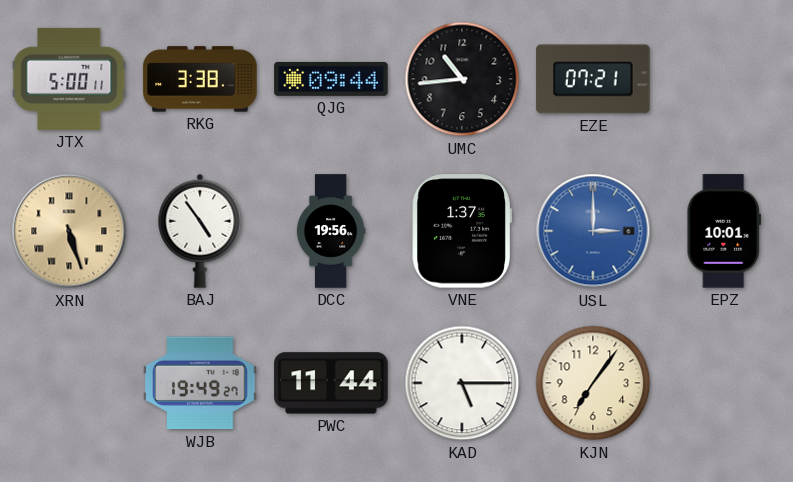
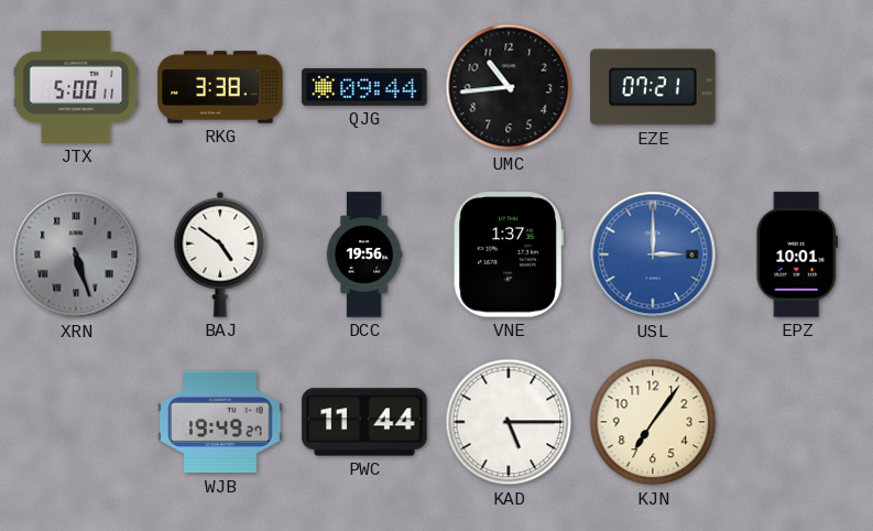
XRN dial: champagne -> grey
BAJ: 4:54 -> 4:51
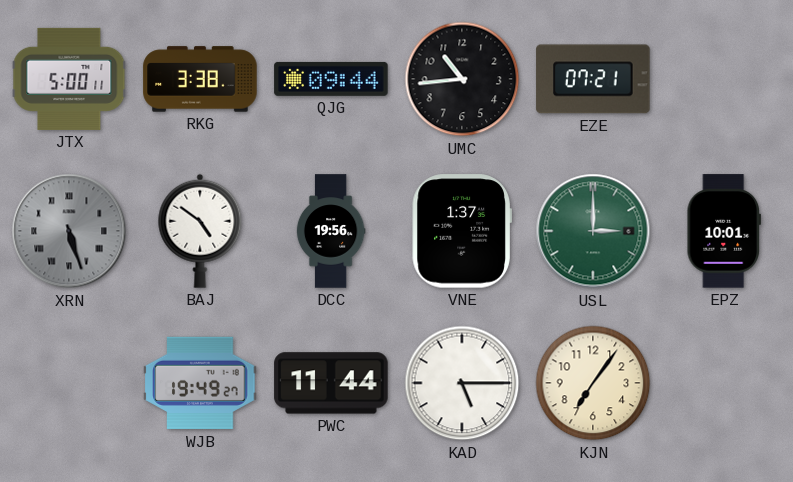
USL dial: blue -> green
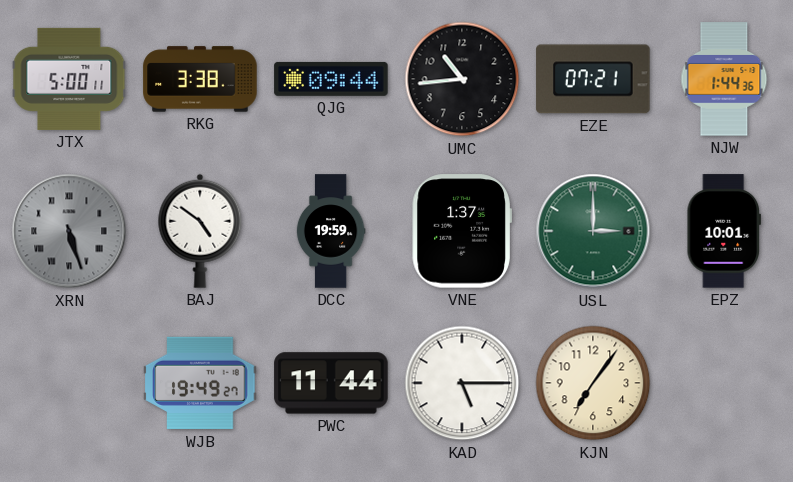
NJW: none -> 1:44
DCC: 19:56 -> 19:59
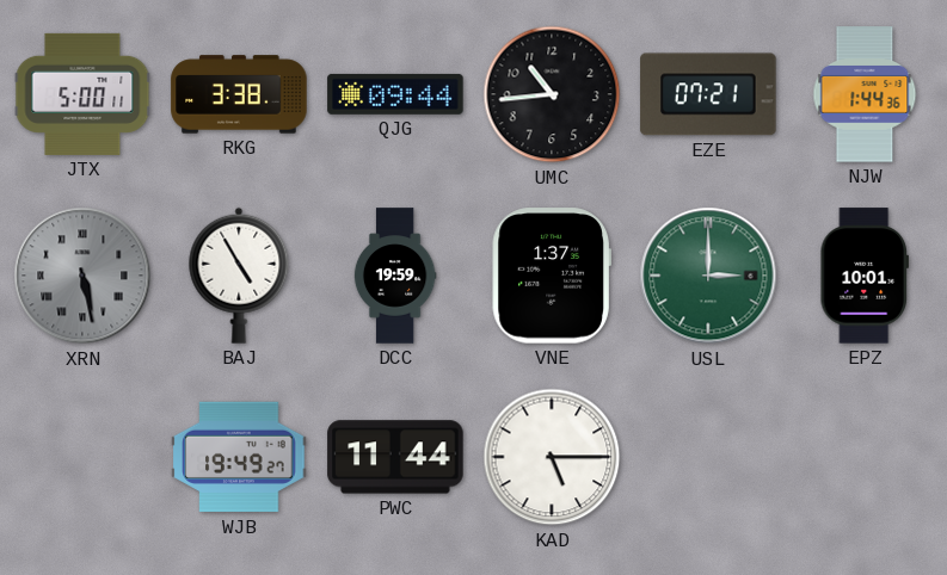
XRN: 5:27 -> 5:28
BAJ: 4:51 -> 4:55
KJN: 7:06 -> none
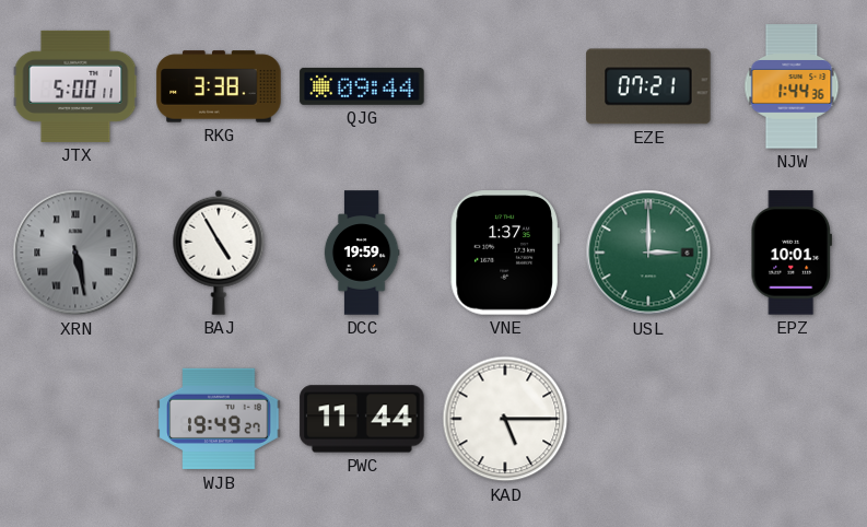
UMC: 10:44 -> none
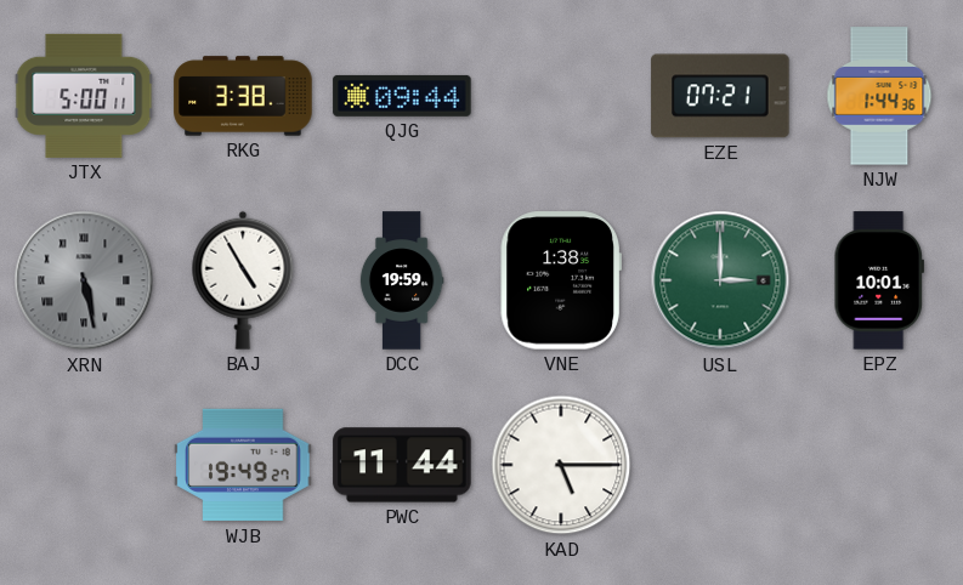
VNE: 1:37 -> 1:38
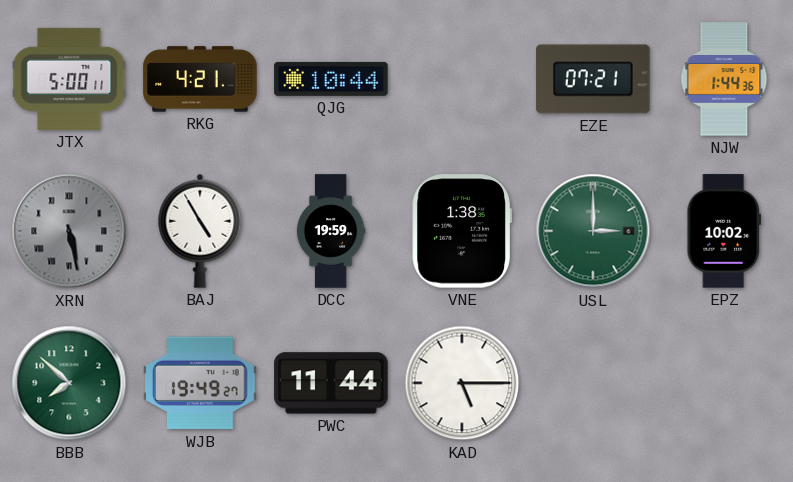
RKG: 3:38 -> 4:21
QJG: 09:44 -> 10:44
EPZ: 10:01 -> 10:02
BBB: none -> 7:52
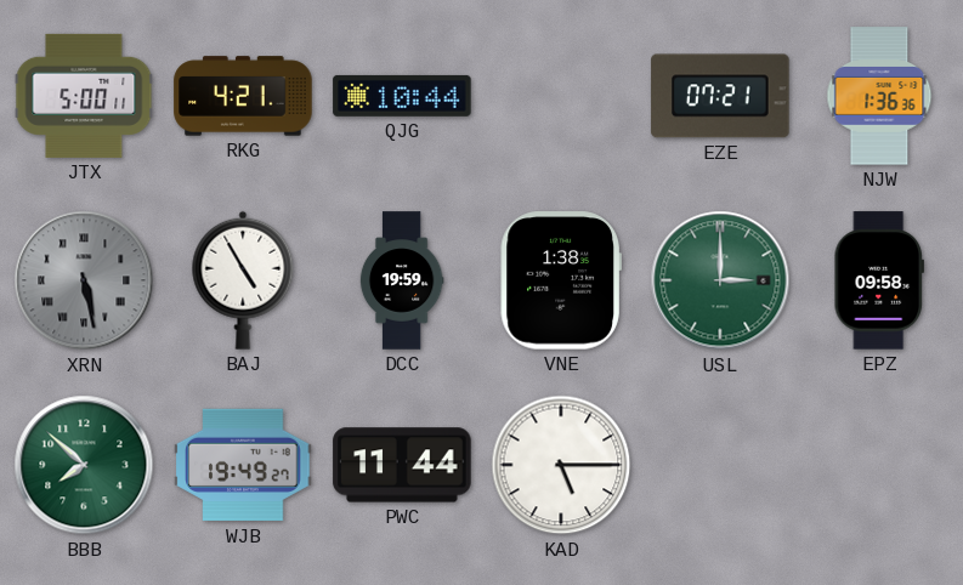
NJW: 1:44 -> 1:36
EPZ: 10:02 -> 09:58
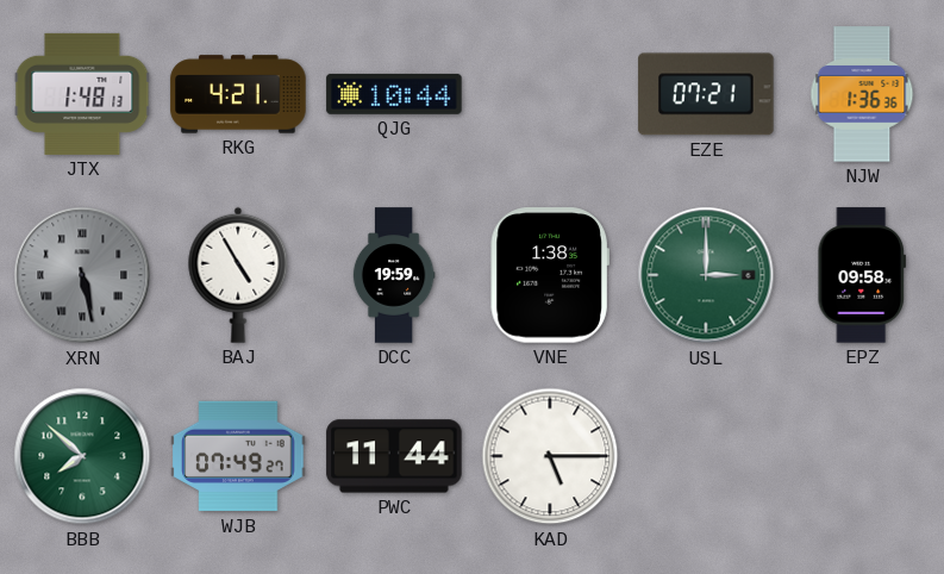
JTX: 5:00 -> 1:48
WJB: 19:49 -> 07:49
